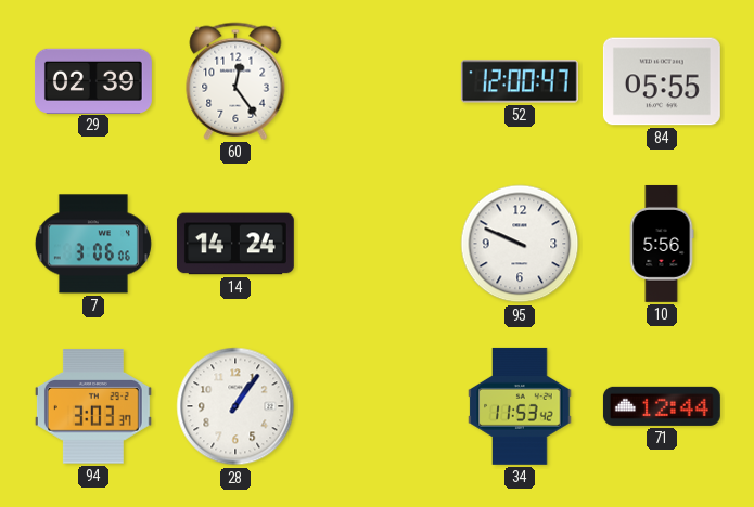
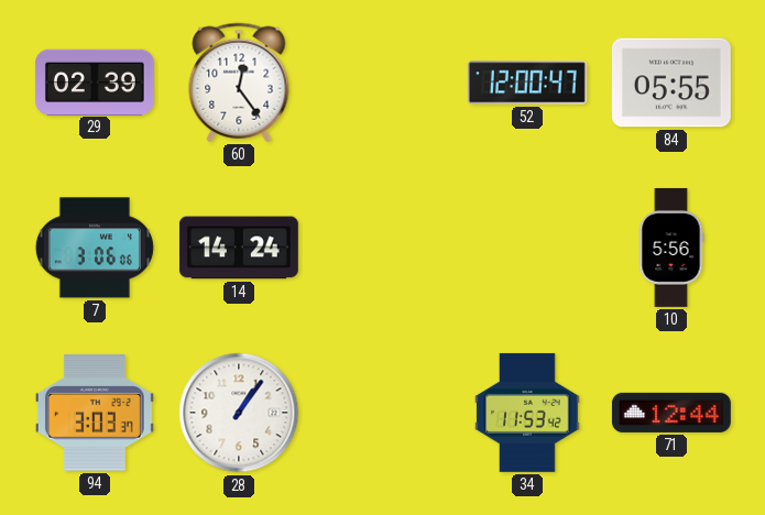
95: 9:49 -> none
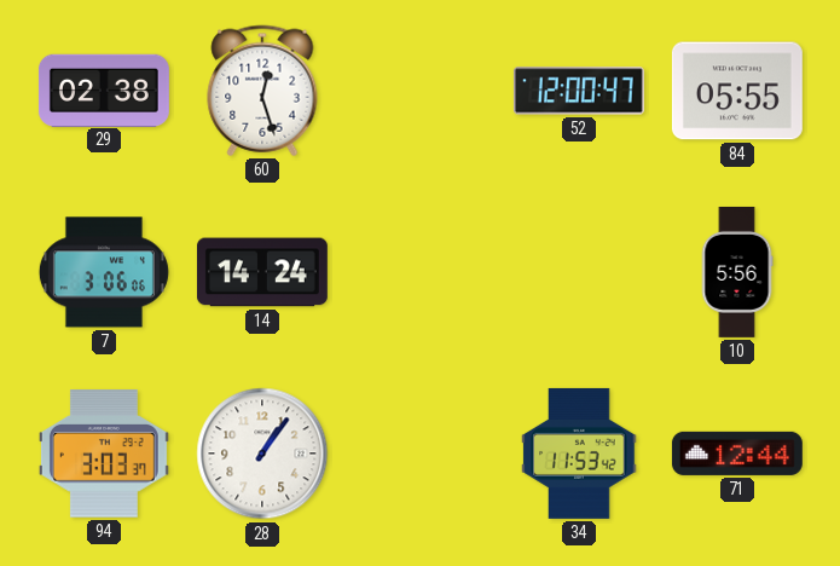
29: 02:39 -> 02:38
60: 12:24 -> 12:27
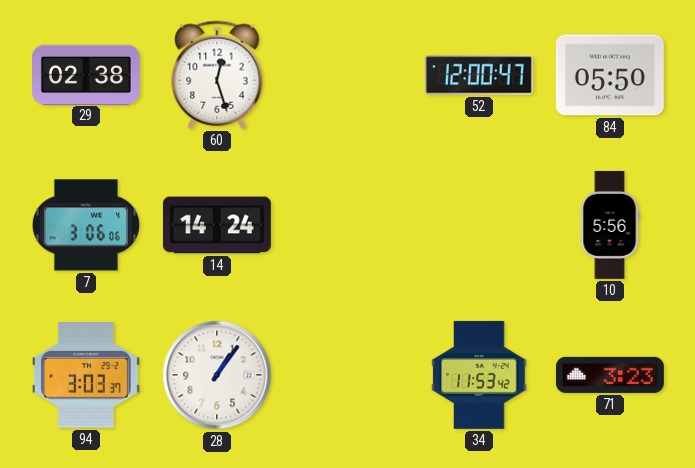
84: 05:55 -> 05:50
71: 12:44 -> 3:23
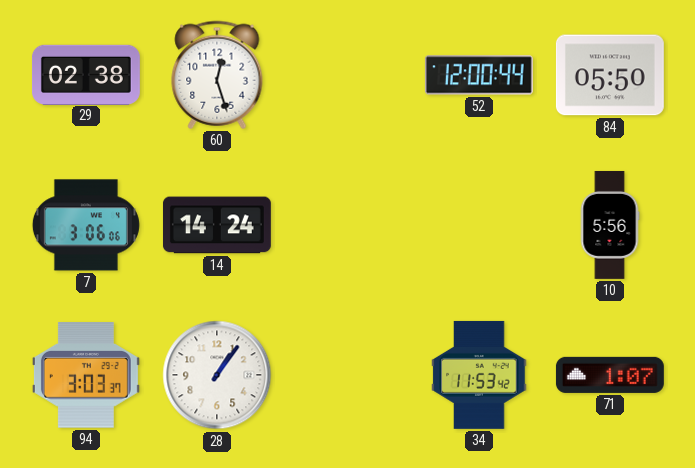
52: 12:00:47 -> 12:00:44
71: 3:23 -> 1:07
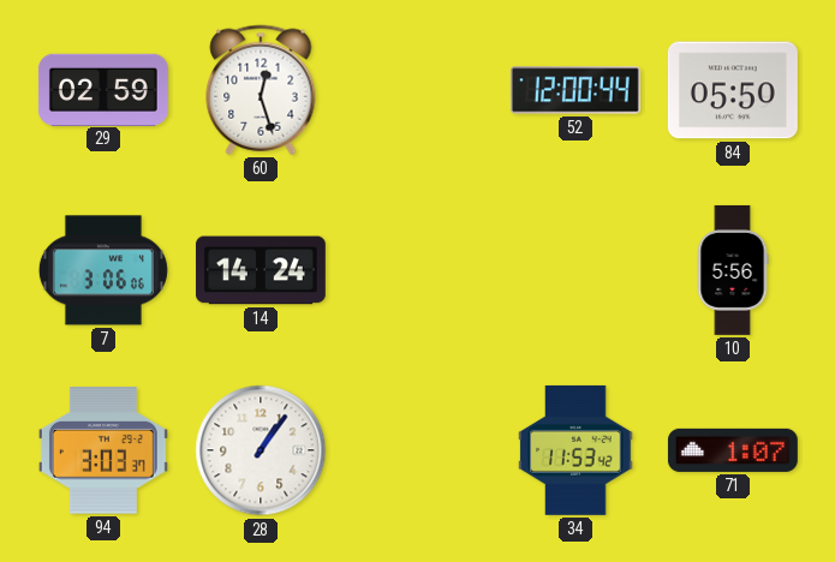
29: 02:38 -> 02:59
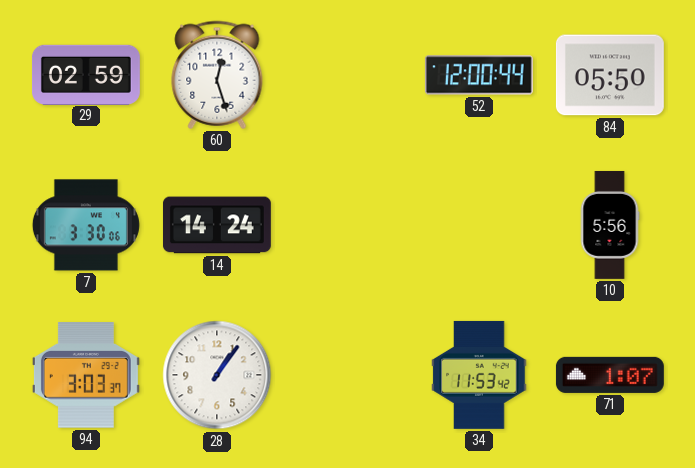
7: 3:06 -> 3:30
